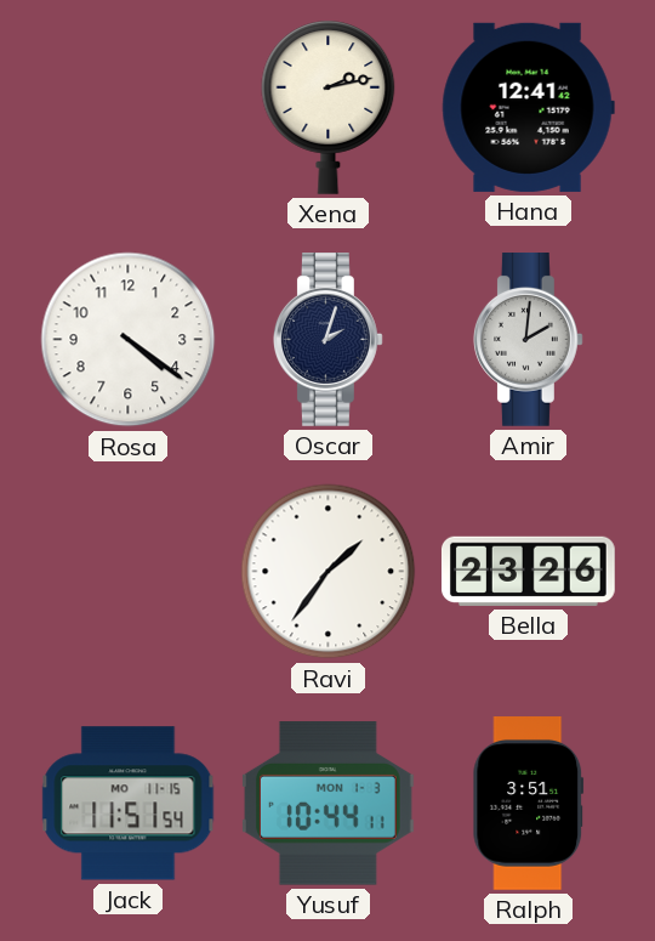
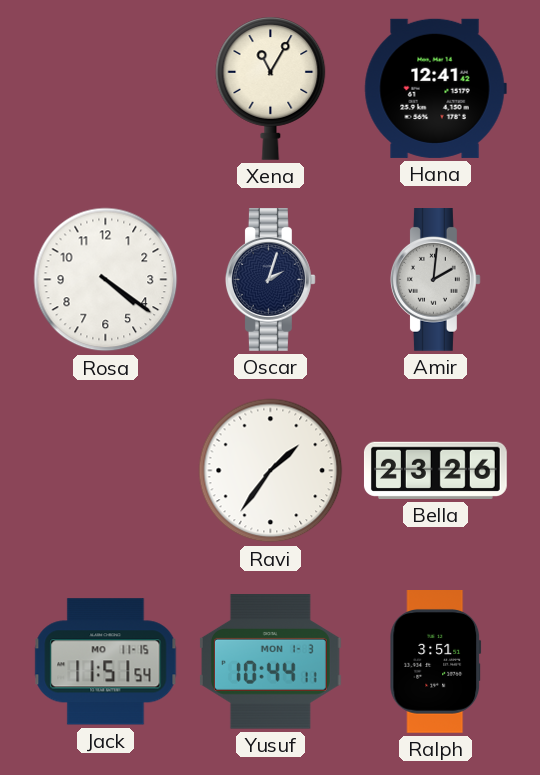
Xena: 2:13 -> 11:05
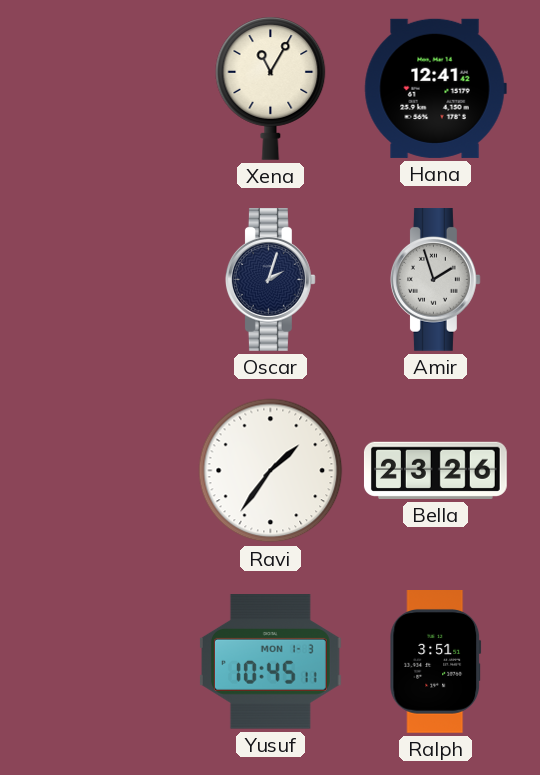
Rosa: 4:21 -> none
Amir: 2:01 -> 1:57
Jack: 11:51 -> none
Yusuf: 10:44 -> 10:45
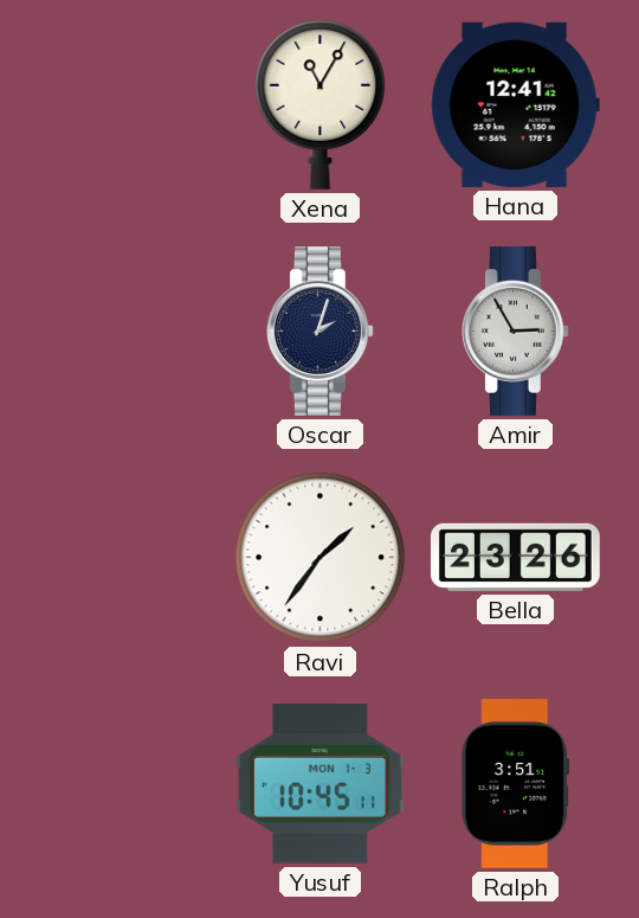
Amir: 1:57 -> 2:55
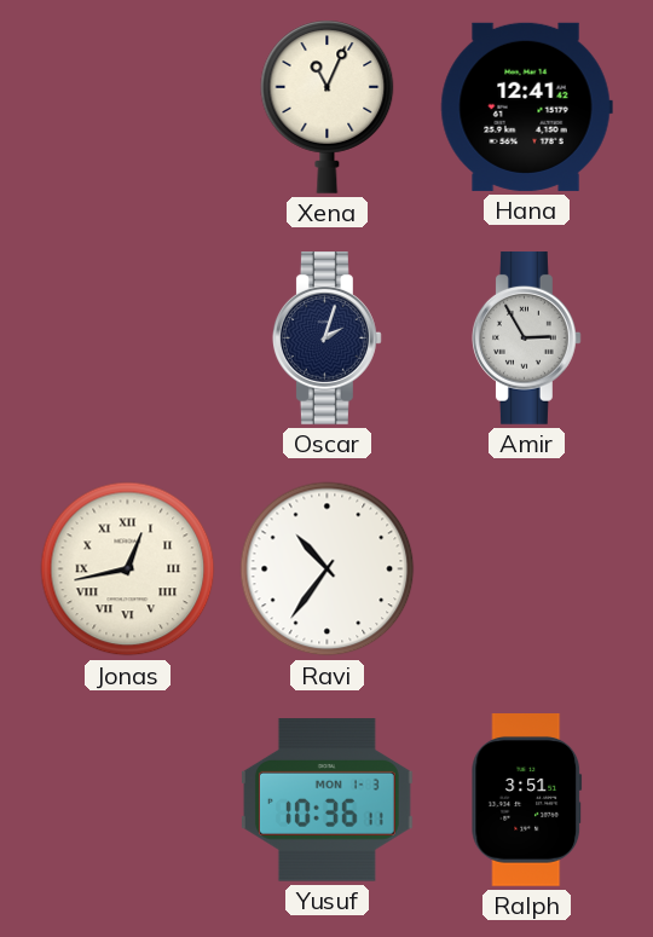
Xena: 11:05 -> 11:04
Jonas: none -> 12:43
Ravi: 1:36 -> 10:36
Bella: 23:26 -> none
Yusuf: 10:45 -> 10:36
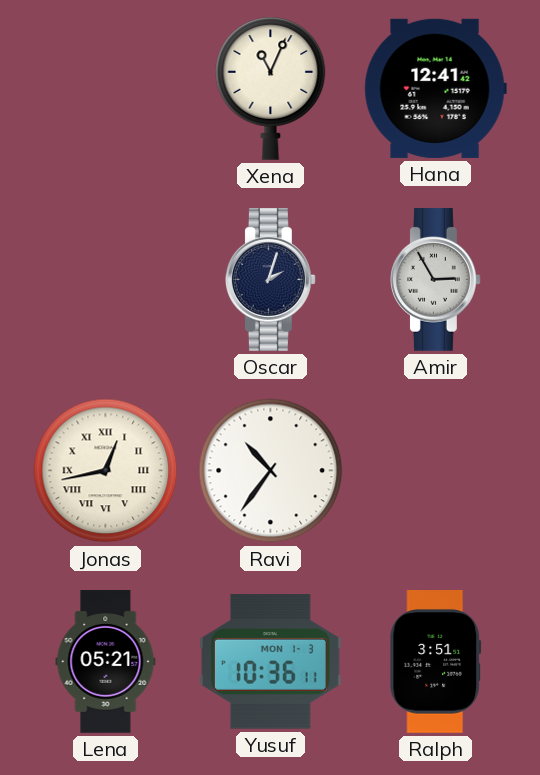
Lena: none -> 05:21
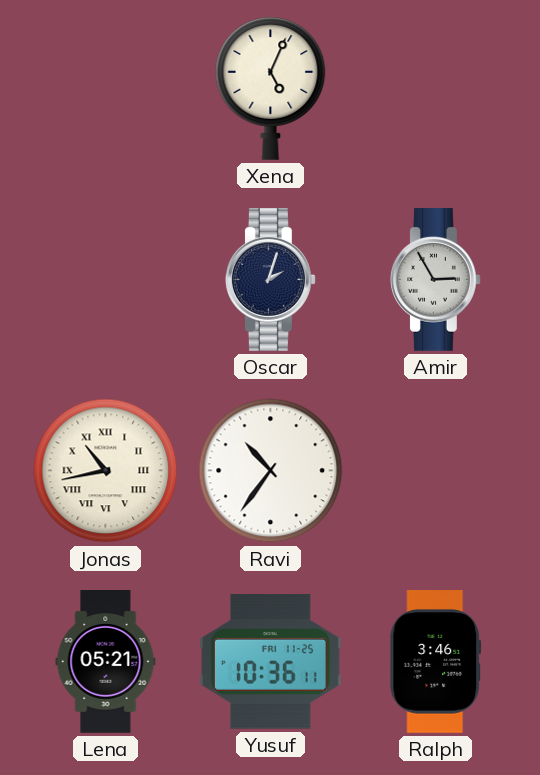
Xena: 11:04 -> 5:04
Hana: 12:41 -> none
Jonas: 12:43 -> 10:43
Yusuf date: MON 1-3 -> FRI 11-25
Ralph: 3:51 -> 3:46
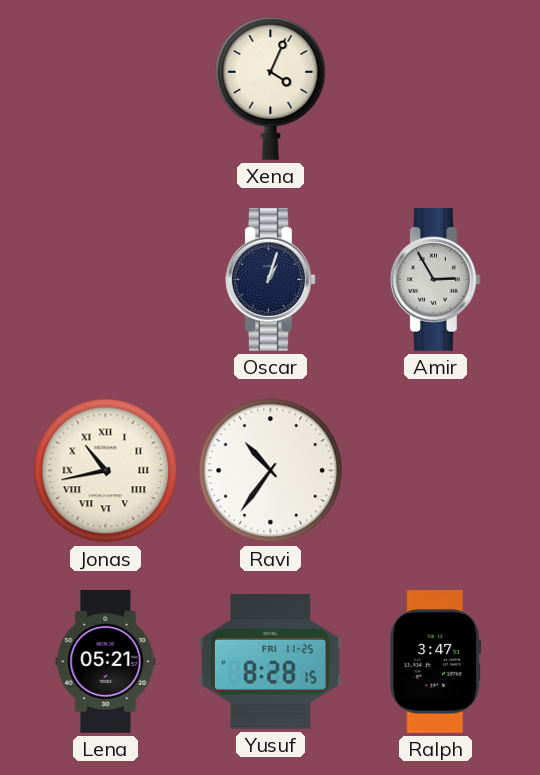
Xena: 5:04 -> 4:04
Oscar: 2:03 -> 1:03
Yusuf: 10:36 -> 8:28
Ralph: 3:46 -> 3:47
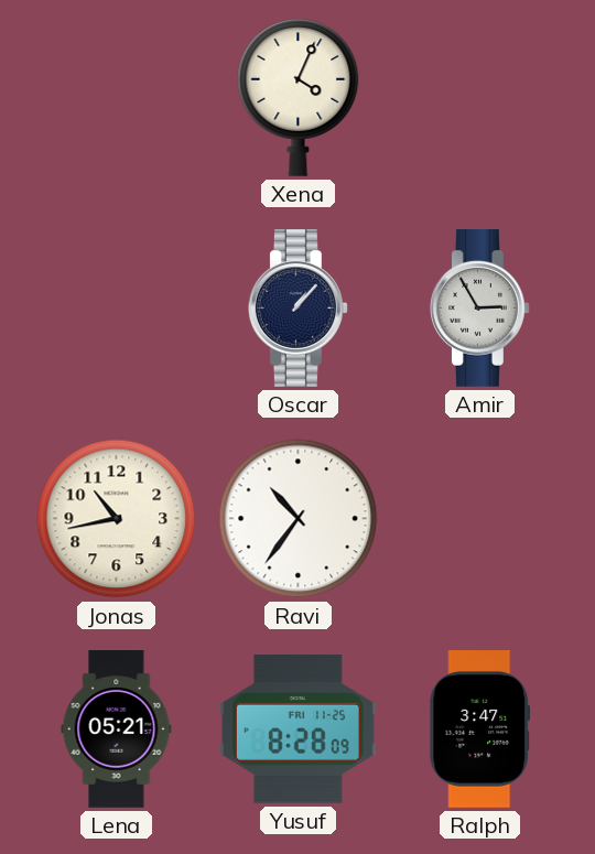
Oscar: 1:03 -> 1:07
Jonas numerals: Roman -> Arabic
Yusuf: 8:28:15 -> 8:28:09
